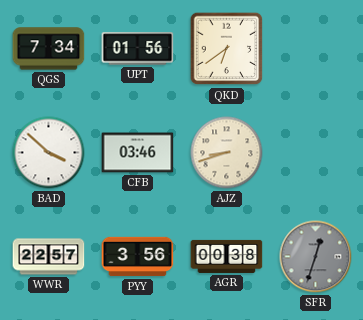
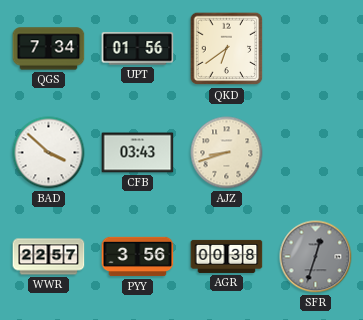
CFB: 03:46 -> 03:43
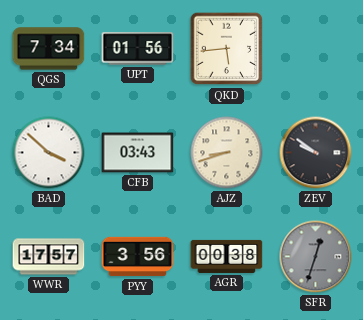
QKD: 6:39 -> 5:44
ZEV: none -> 9:51
WWR: 22:57 -> 17:57
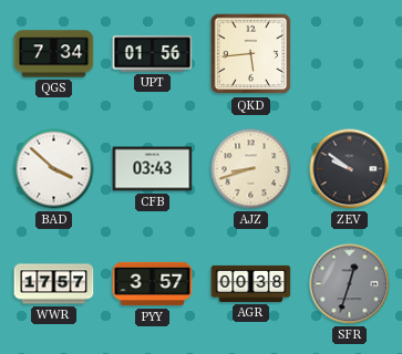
PYY: 3:56 -> 3:57
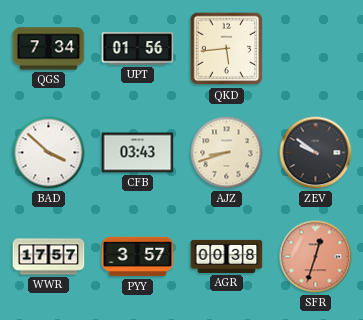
SFR dial: grey -> salmon
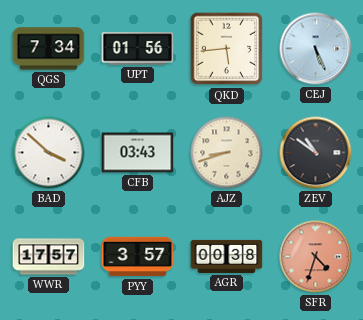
CEJ: none -> 5:26
ZEV: 9:51 -> 10:51
SFR: 12:33 -> 4:33
